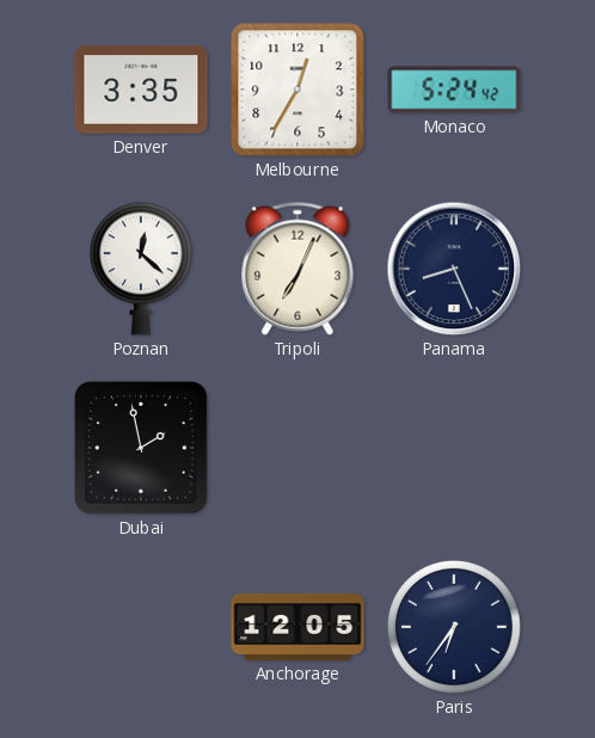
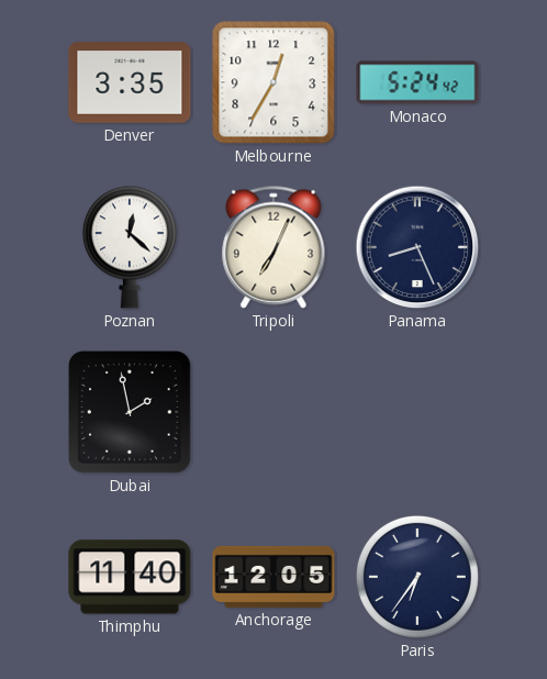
Thimphu: none -> 11:40
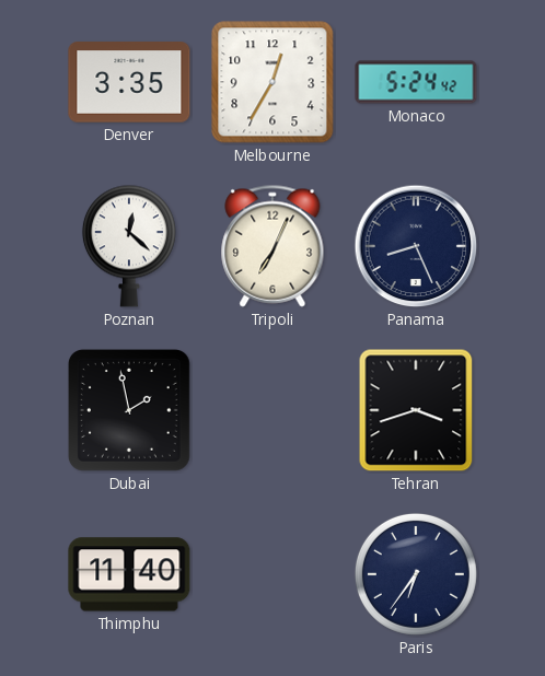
Tehran: none -> 3:42
Anchorage: 12:05 -> none
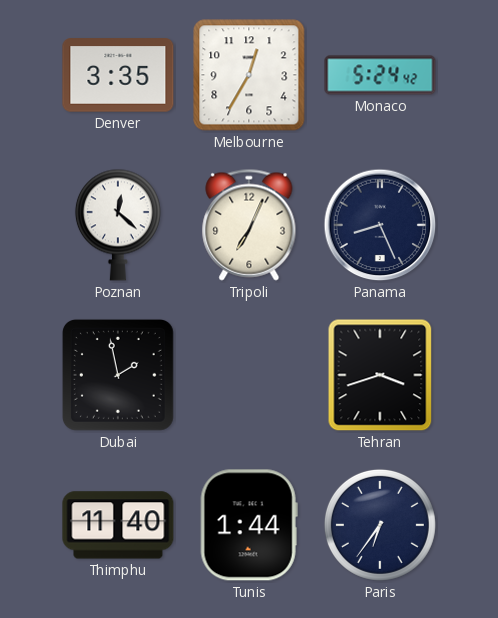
Tunis: none -> 1:44
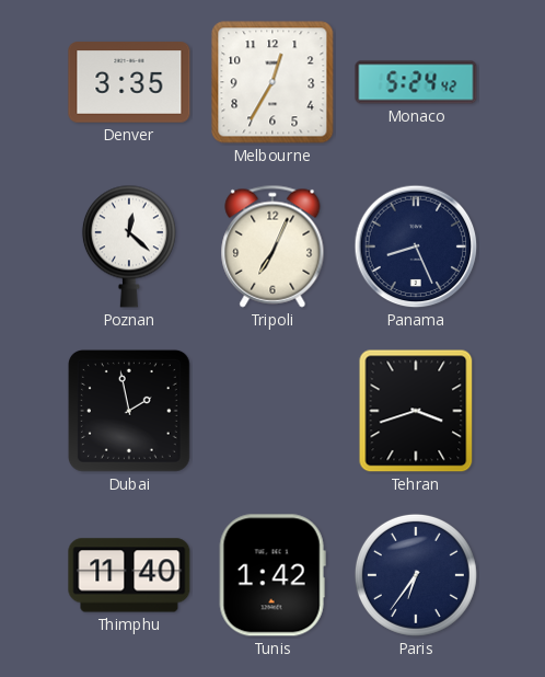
Tunis: 1:44 -> 1:42
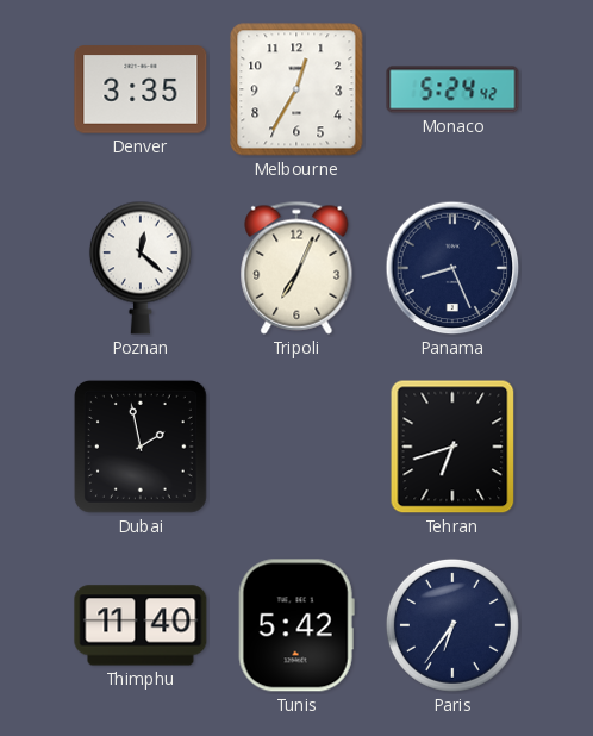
Tehran: 3:42 -> 6:42
Tunis: 1:42 -> 5:42
